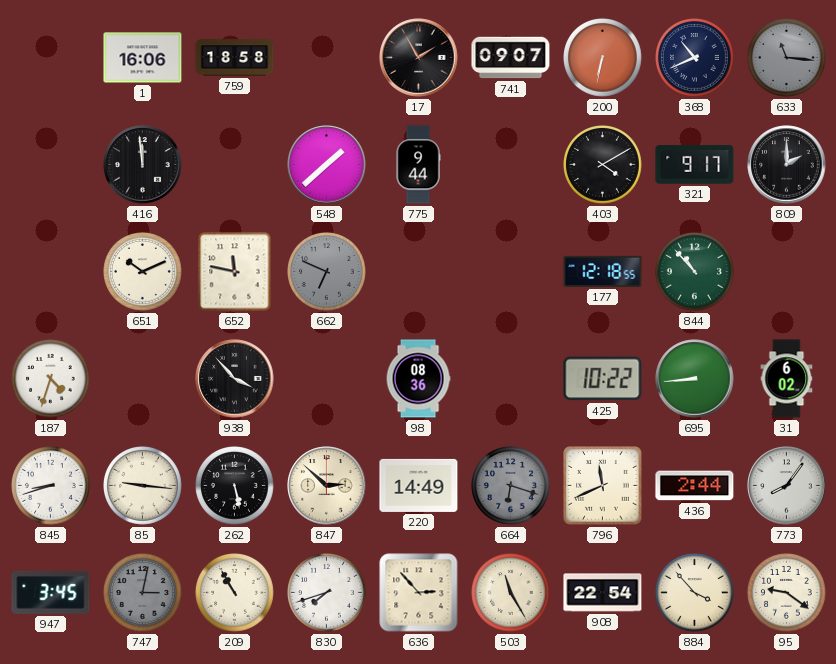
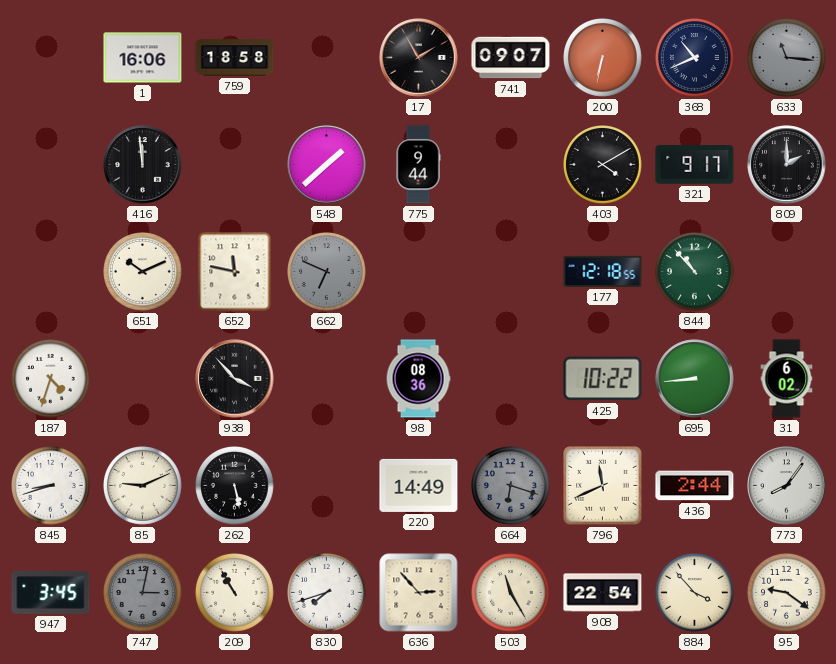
85: 9:16 -> 9:11
847: 2:52 -> none
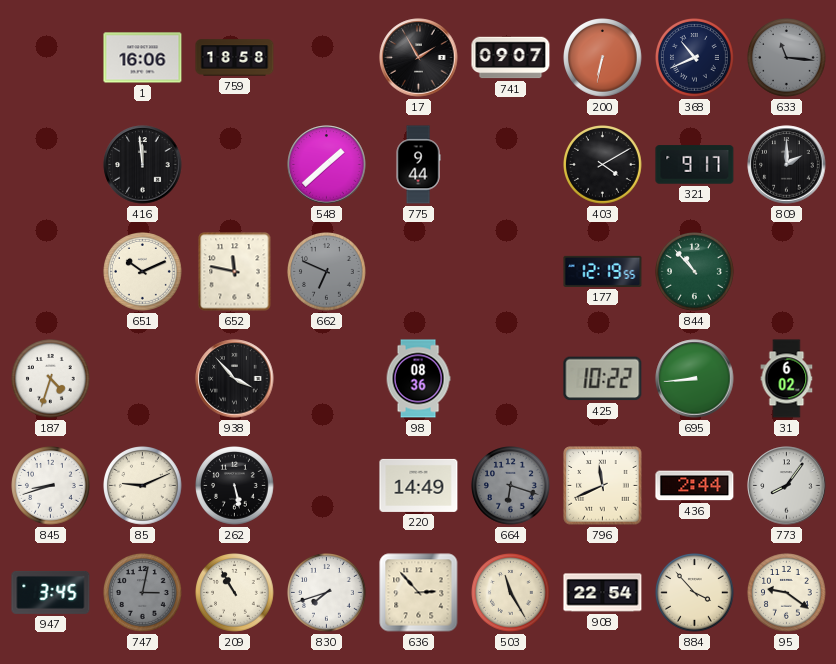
177: 12:18 -> 12:19
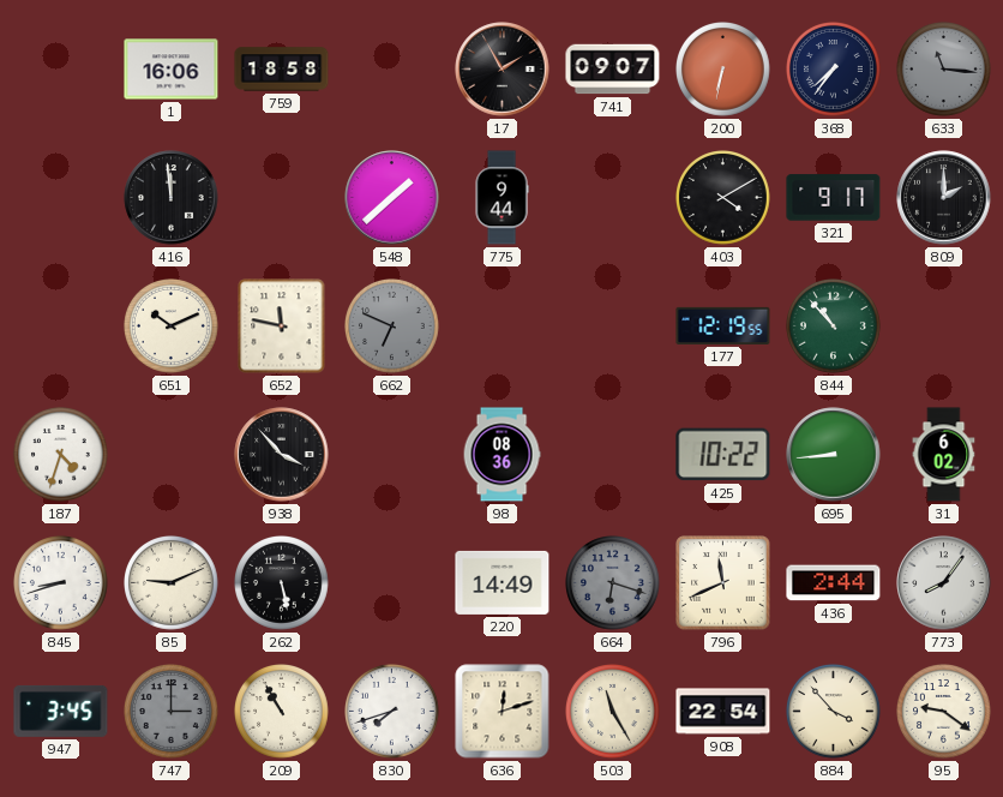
368: 10:41 -> 7:36
747: 3:02 -> 3:00
636: 2:53 -> 12:12
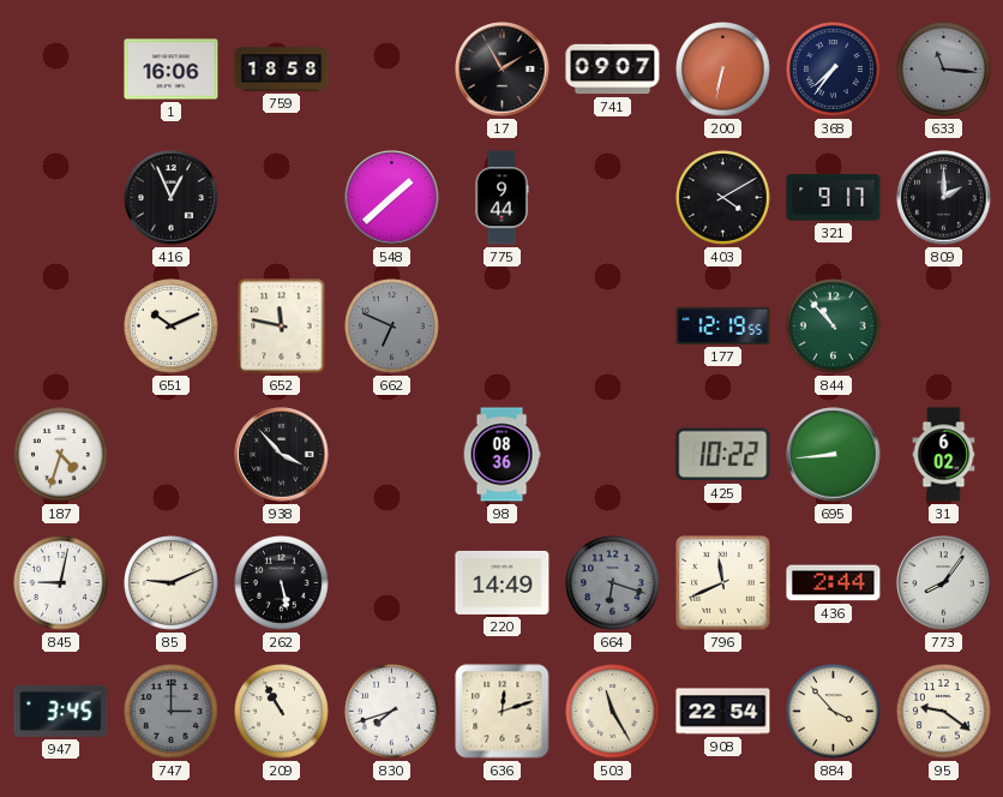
416: 11:59 -> 12:56
845: 8:42 -> 9:02
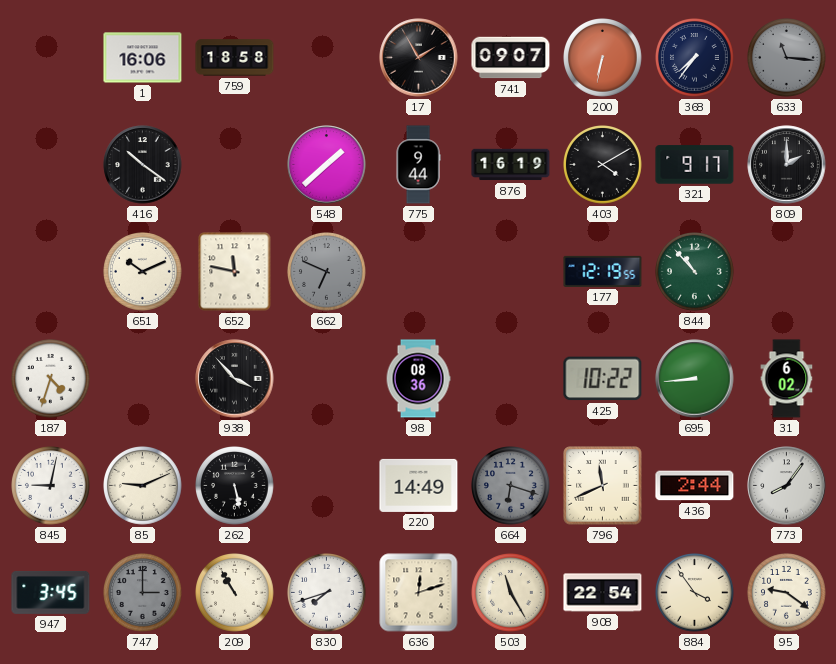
416: 12:56 -> 10:21
876: none -> 16:19
884: 3:53 -> 3:54
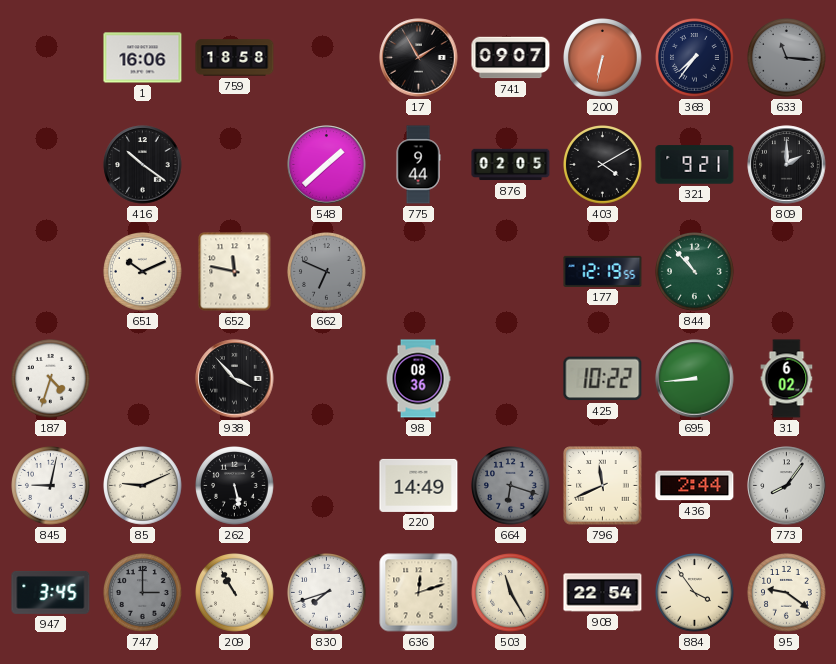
876: 16:19 -> 02:05
321: 9:17 -> 9:21
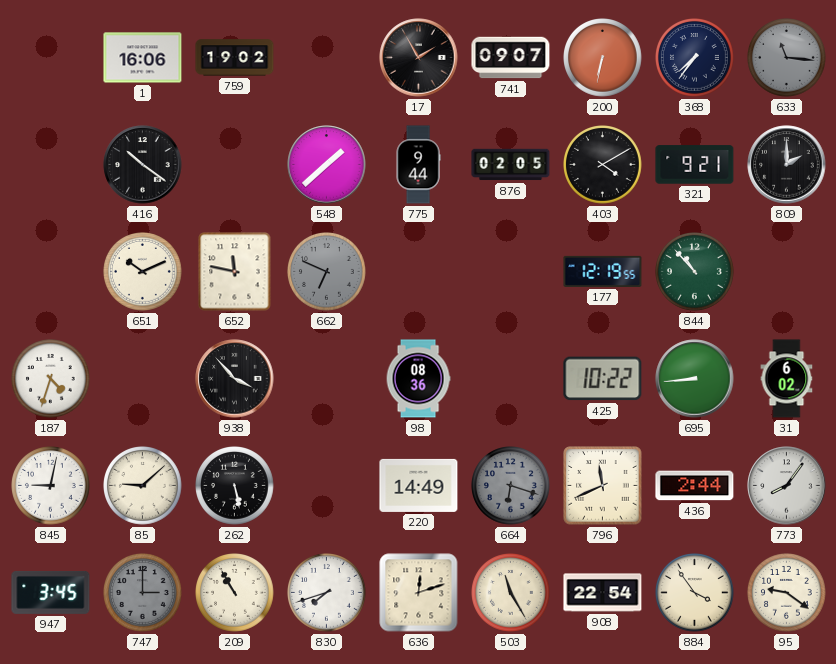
759: 18:58 -> 19:02
85: 9:11 -> 9:08
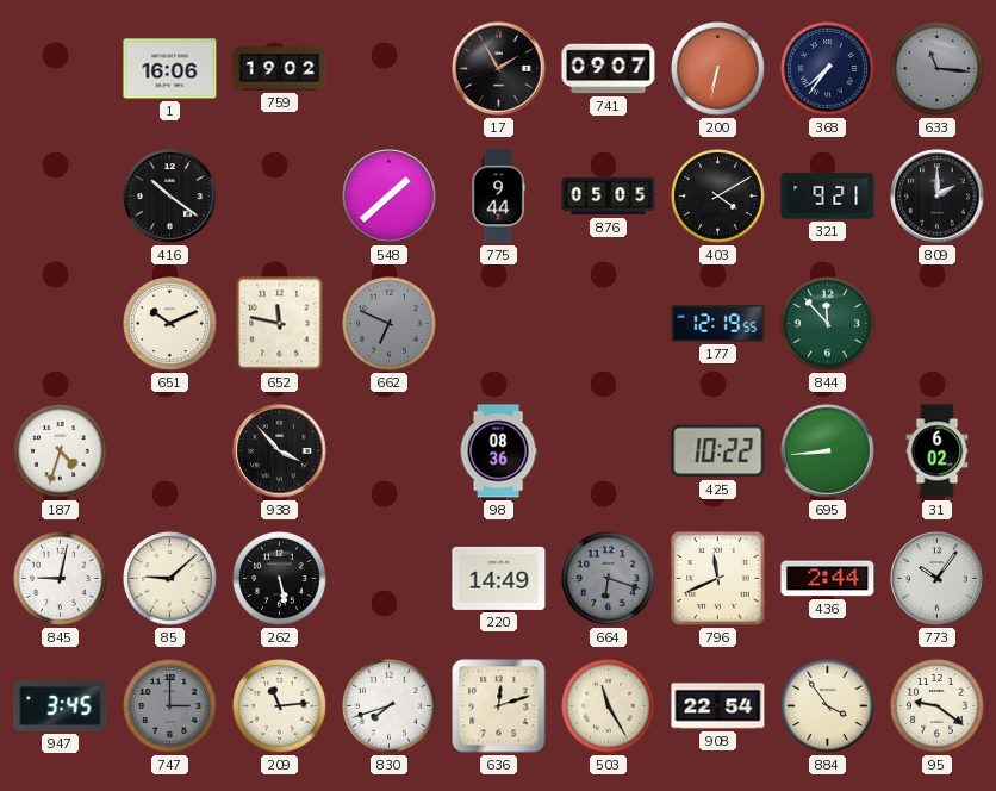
876: 02:05 -> 05:05
844: 10:53 -> 11:53
773: 8:06 -> 10:06
209: 10:55 -> 11:14
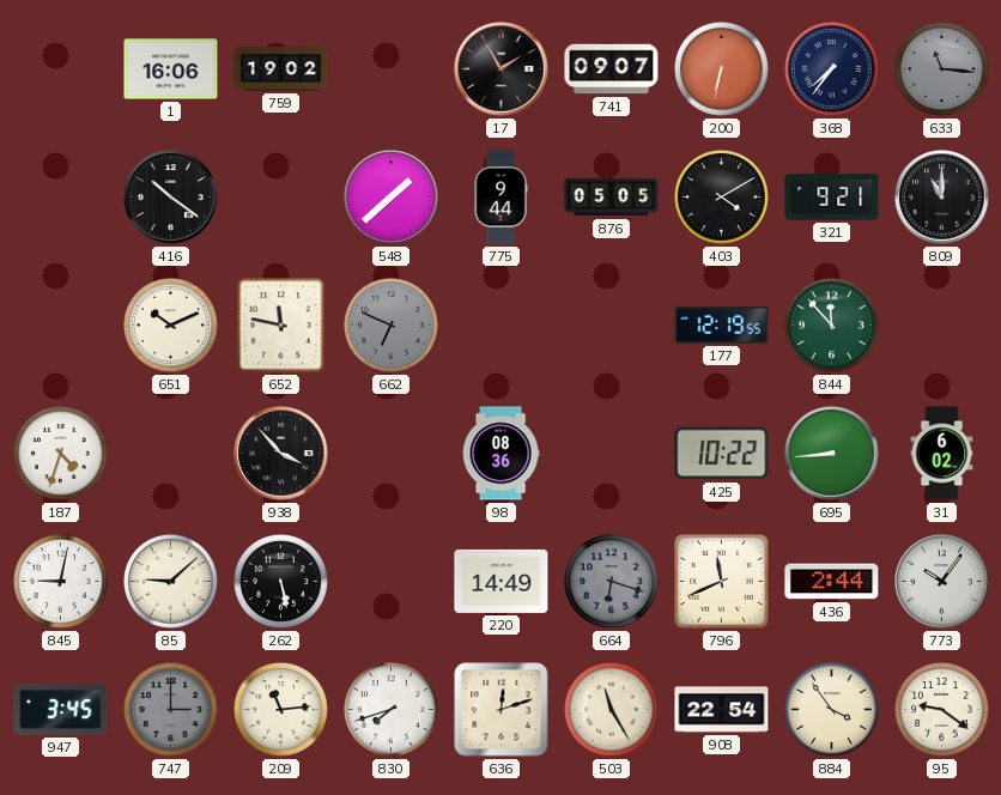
809: 2:00 -> 11:00
